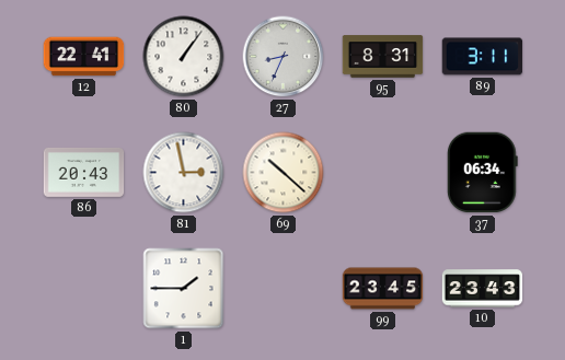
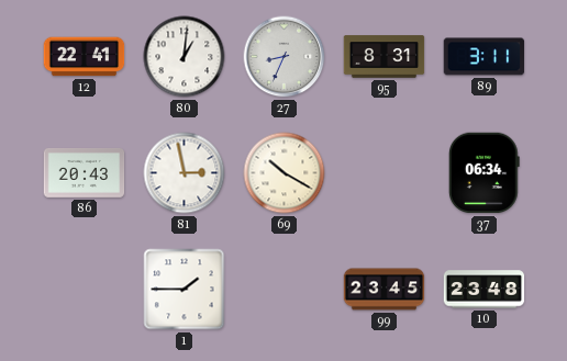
80: 1:06 -> 1:01
69: 10:22 -> 10:20
10: 23:43 -> 23:48
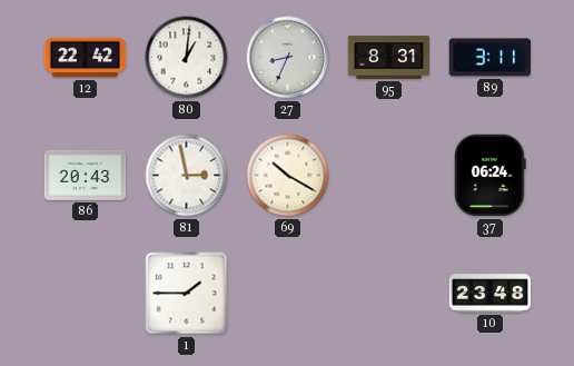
12: 22:41 -> 22:42
37: 06:34 -> 06:24
99: 23:45 -> none
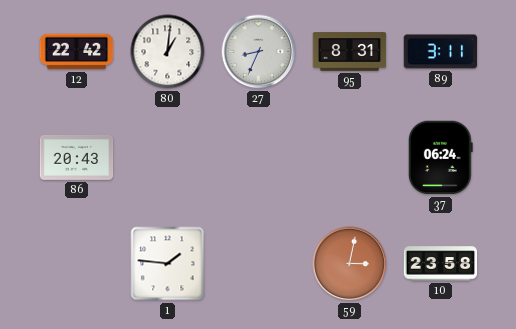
81: 2:58 -> none
69: 10:20 -> none
1: 1:45 -> 1:46
59: none -> 3:02
10: 23:48 -> 23:58
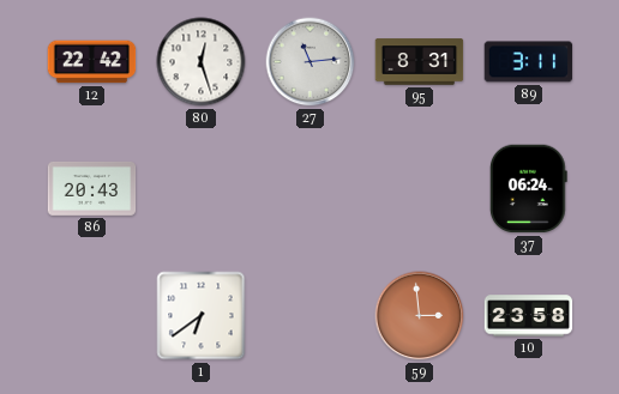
80: 1:01 -> 12:27
27: 8:34 -> 11:14
1: 1:46 -> 6:39
59: 3:02 -> 2:59
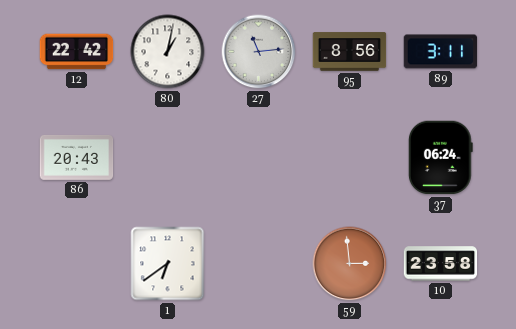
80: 12:27 -> 1:02
95: 8:31 -> 8:56
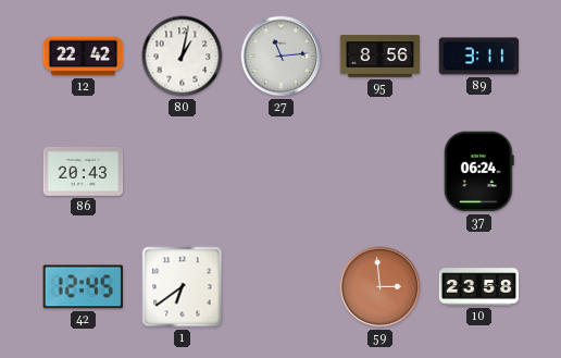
42: none -> 12:45
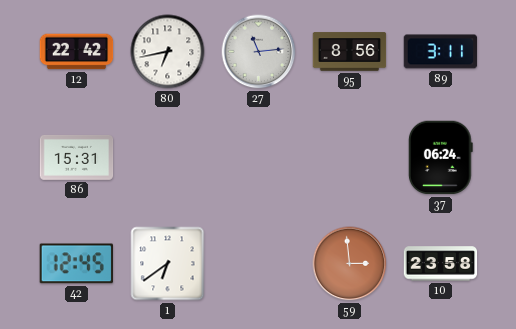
80: 1:02 -> 6:43
86: 20:43 -> 15:31
